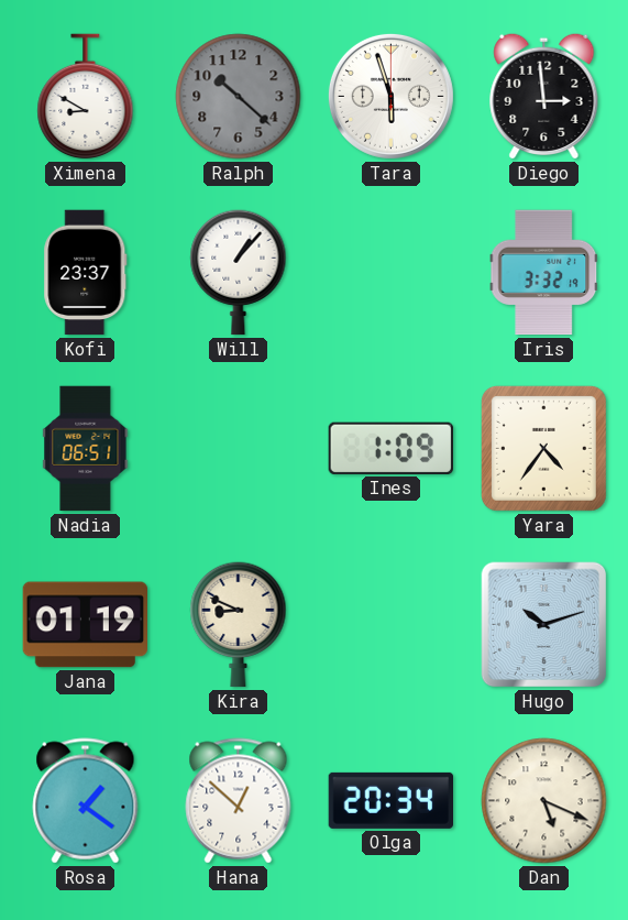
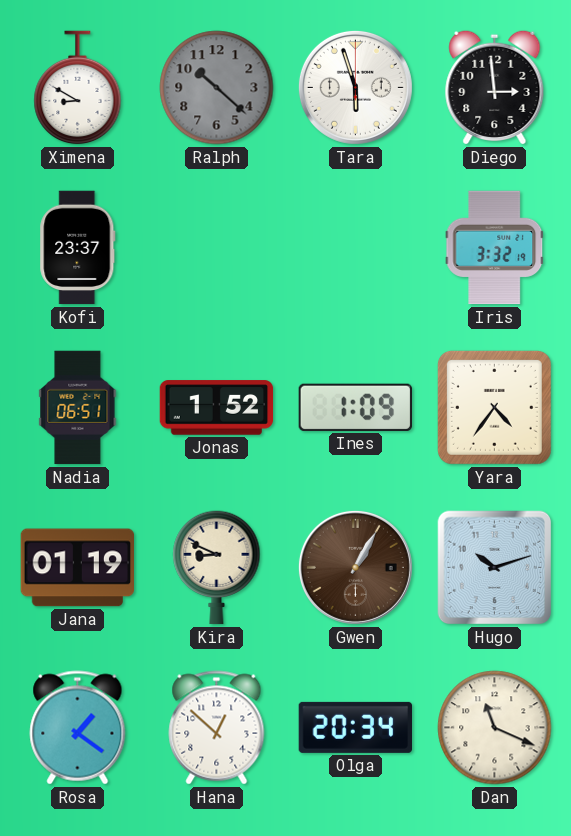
Will: 1:07 -> none
Jonas: none -> 1:52
Gwen: none -> 1:05
Dan: 5:19 -> 11:19
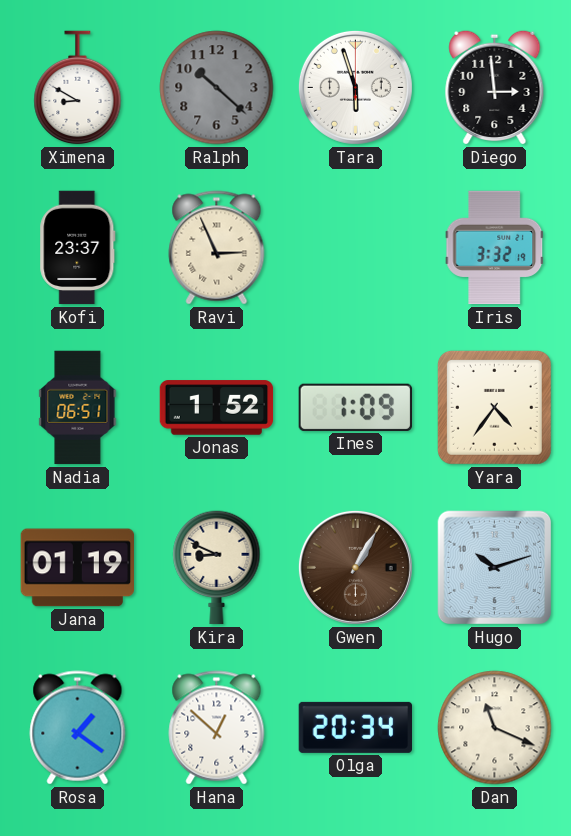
Ravi: none -> 2:56
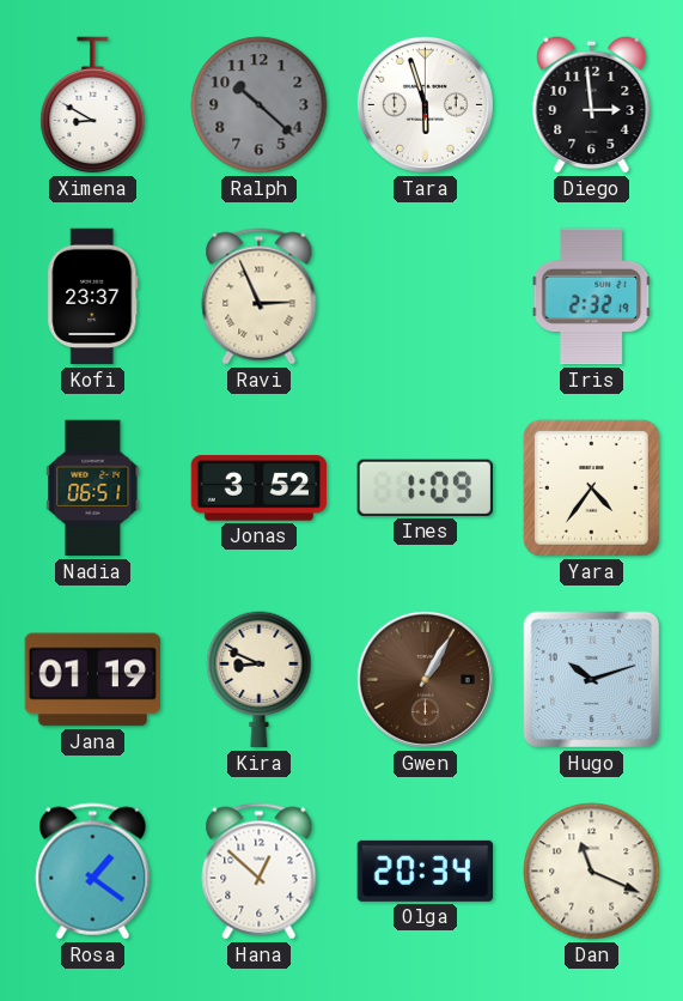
Iris: 3:32 -> 2:32
Jonas: 1:52 -> 3:52
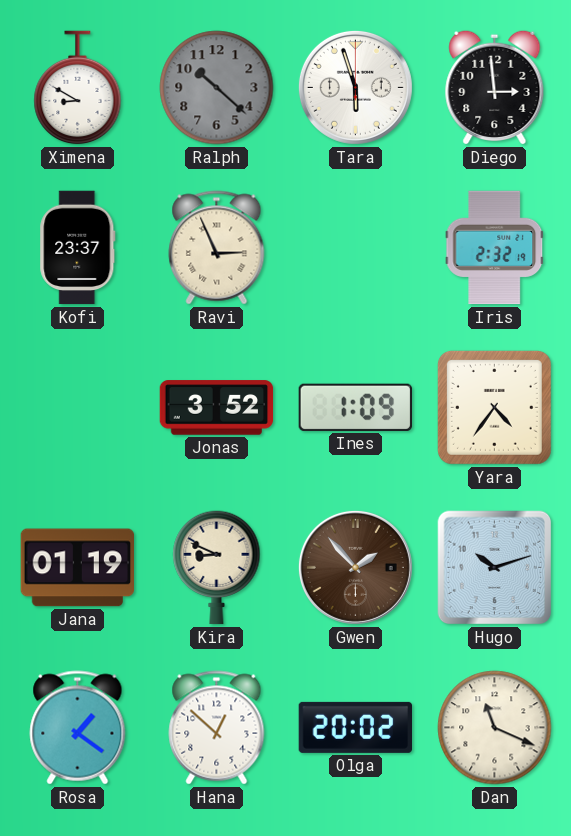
Nadia: 06:51 -> none
Gwen: 1:05 -> 1:53
Olga: 20:34 -> 20:02
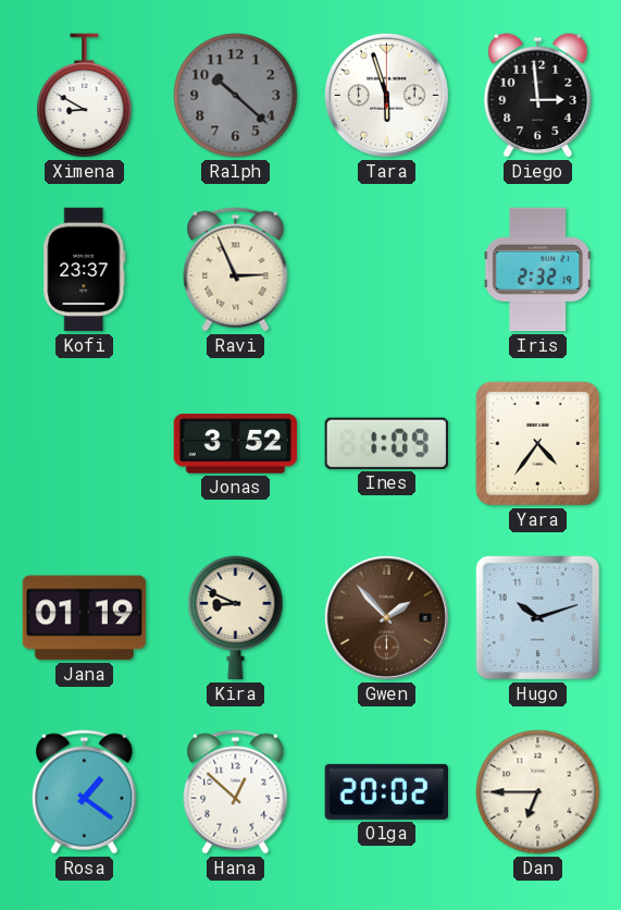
Dan: 11:19 -> 6:45
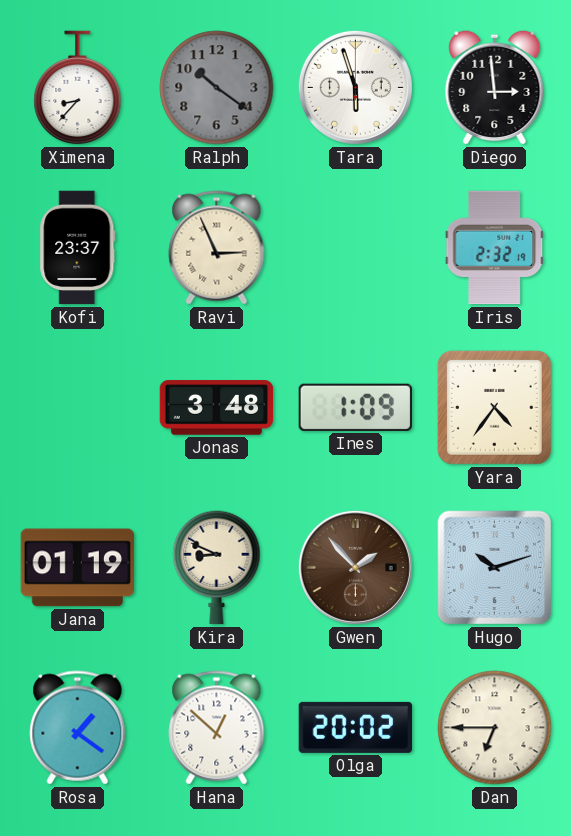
Ximena: 8:50 -> 8:37
Ralph: 10:22 -> 10:21
Jonas: 3:52 -> 3:48
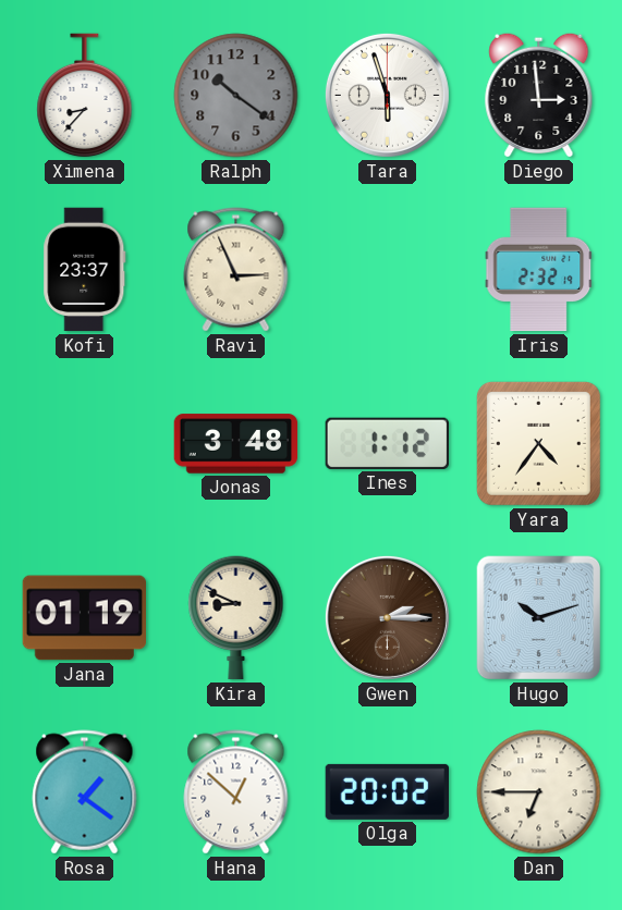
Ines: 1:09 -> 1:12
Gwen: 1:53 -> 2:15
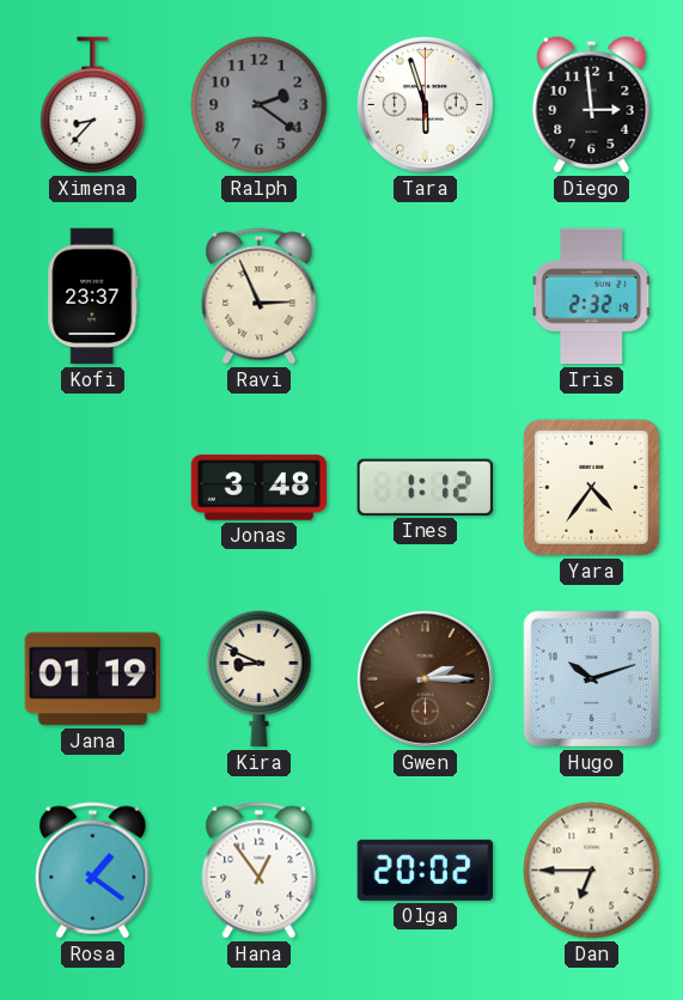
Ralph: 10:21 -> 2:21
Hana: 12:52 -> 12:54
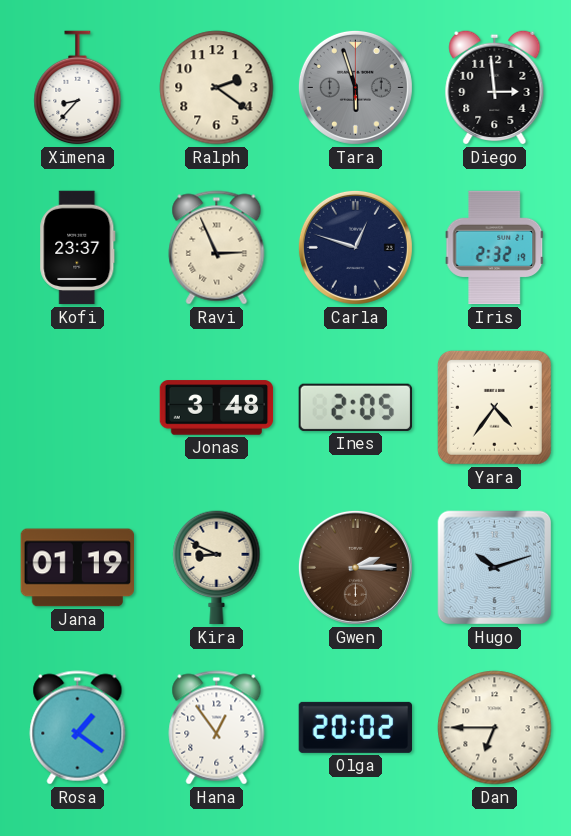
Ralph dial: grey -> cream
Tara dial: white -> grey
Carla: none -> 12:48
Ines: 1:12 -> 2:05
